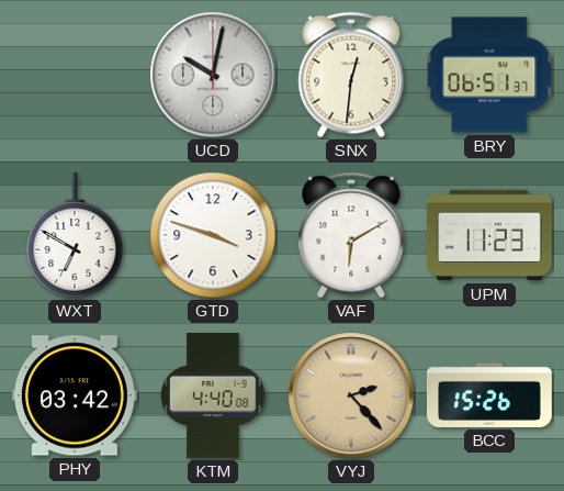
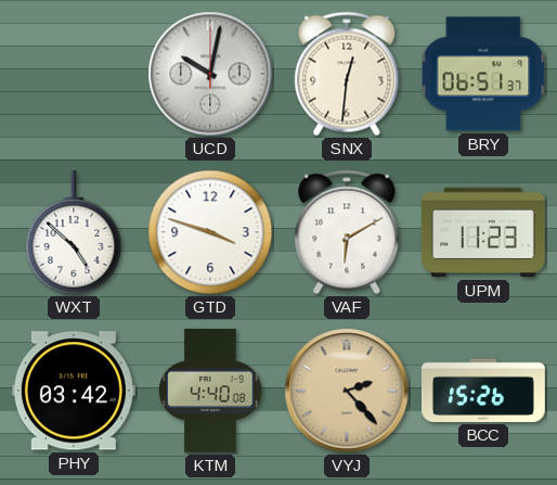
WXT: 6:50 -> 4:52
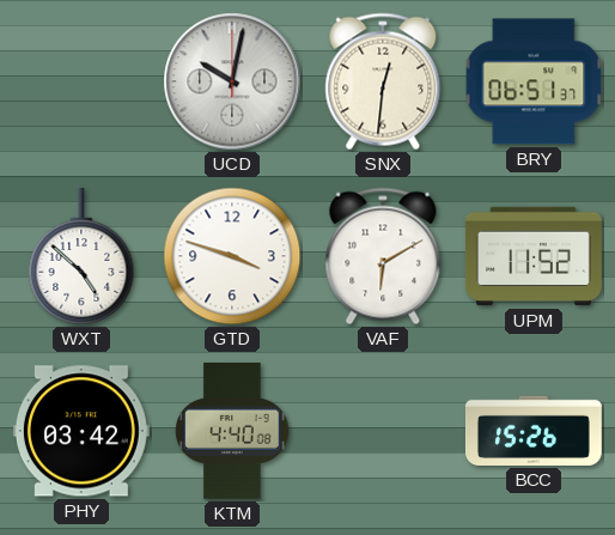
UPM: 11:23 -> 11:52
VYJ: 2:23 -> none
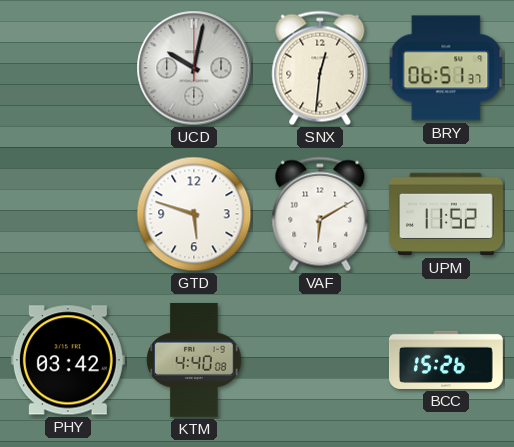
WXT: 4:52 -> none
GTD: 3:48 -> 5:48
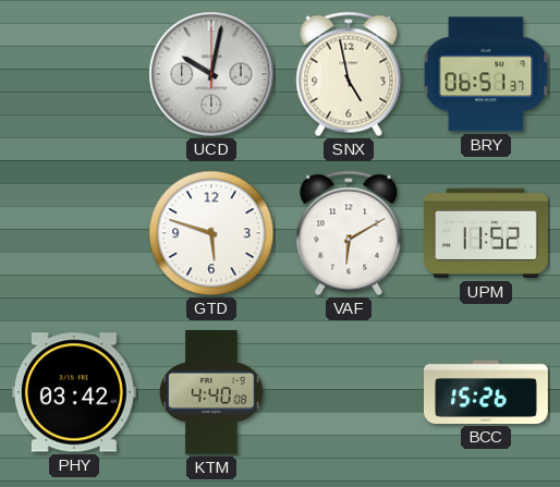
SNX: 12:31 -> 4:58
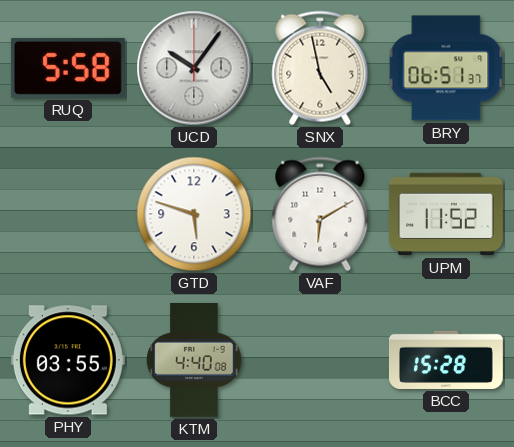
RUQ: none -> 5:58
UCD: 10:02 -> 10:06
PHY: 03:42 -> 03:55
BCC: 15:26 -> 15:28
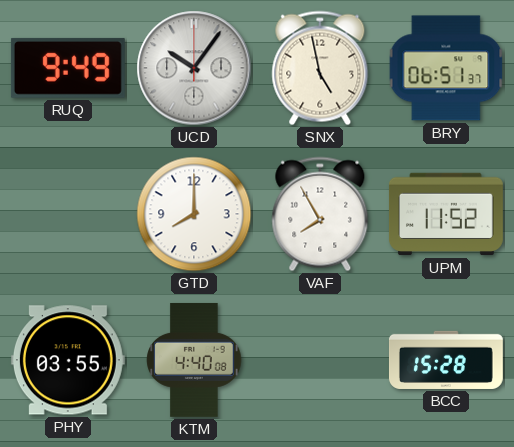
RUQ: 5:58 -> 9:49
GTD: 5:48 -> 8:00
VAF: 6:10 -> 7:55
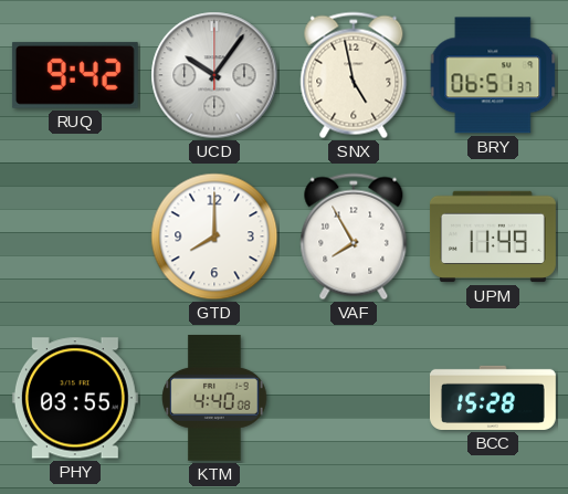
RUQ: 9:49 -> 9:42
UPM: 11:52 -> 11:49
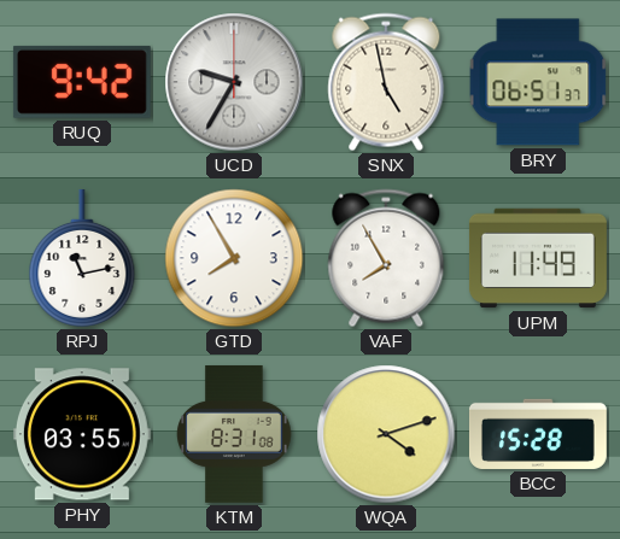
UCD: 10:06 -> 9:35
RPJ: none -> 11:13
GTD: 8:00 -> 7:55
KTM: 4:40 -> 8:31
WQA: none -> 4:12
